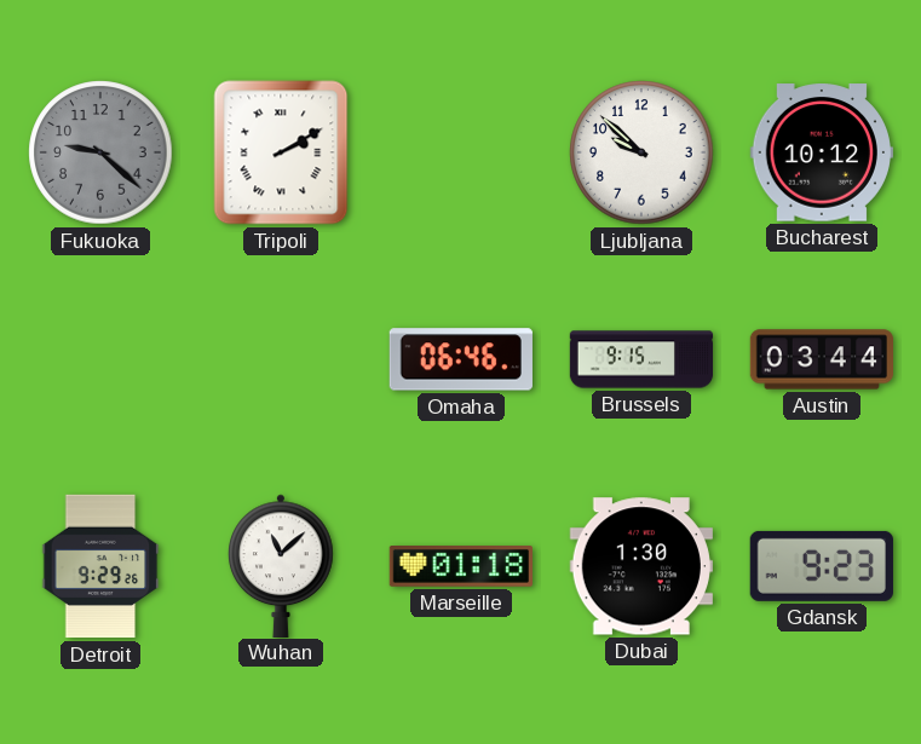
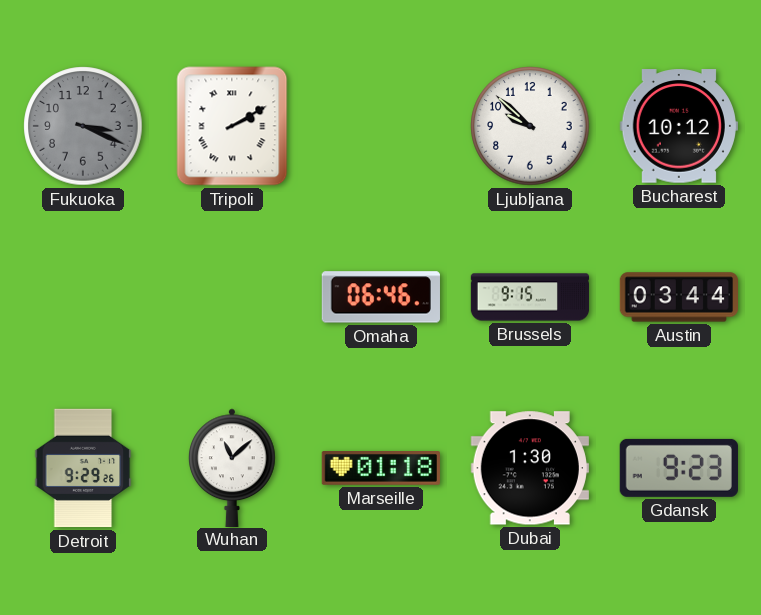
Fukuoka: 9:22 -> 3:19
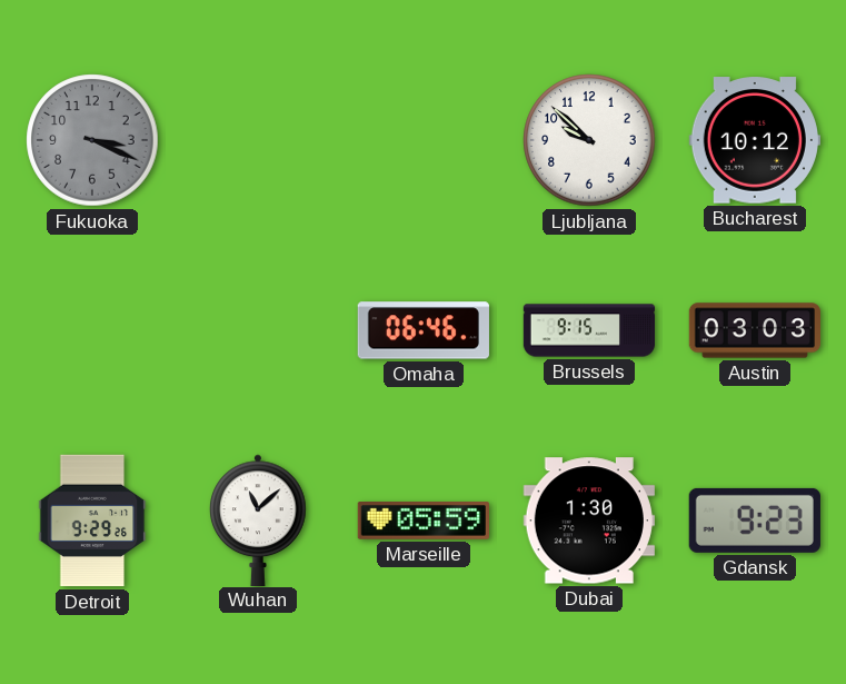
Tripoli: 2:10 -> none
Austin: 03:44 -> 03:03
Marseille: 01:18 -> 05:59
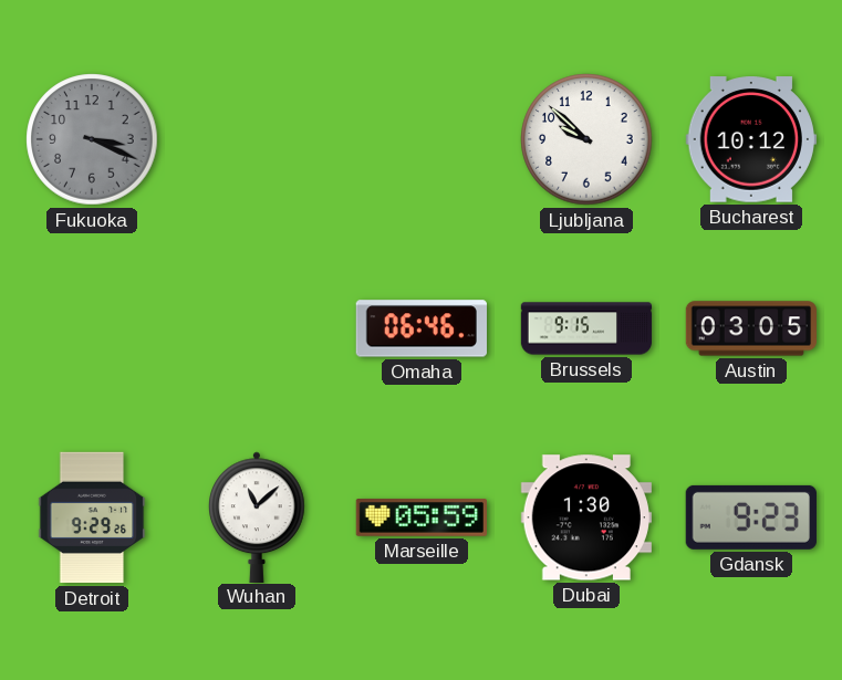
Austin: 03:03 -> 03:05
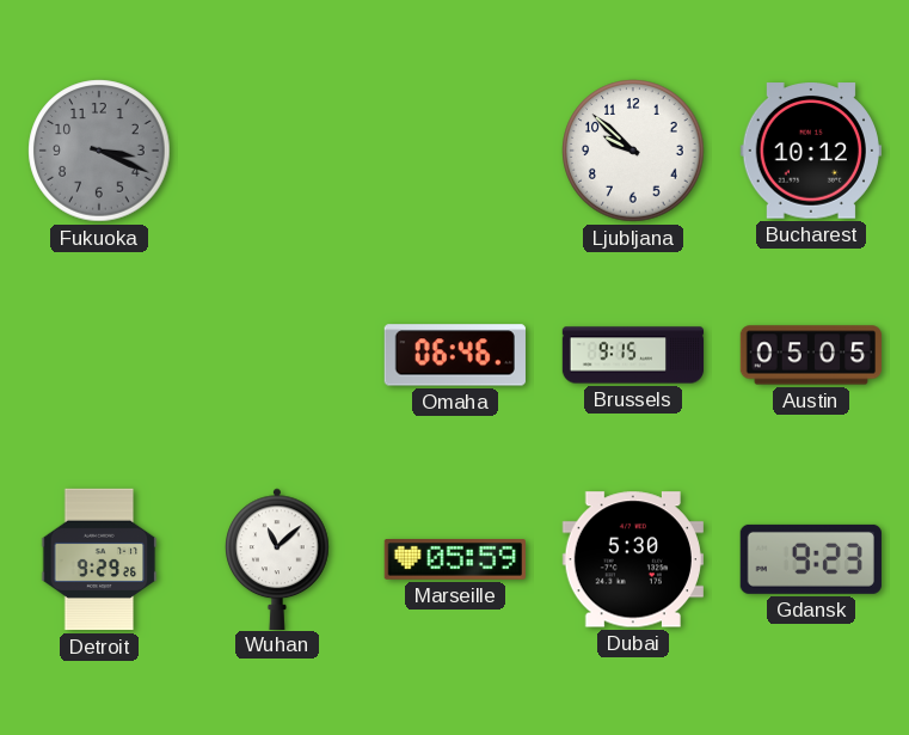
Austin: 03:05 -> 05:05
Dubai: 1:30 -> 5:30
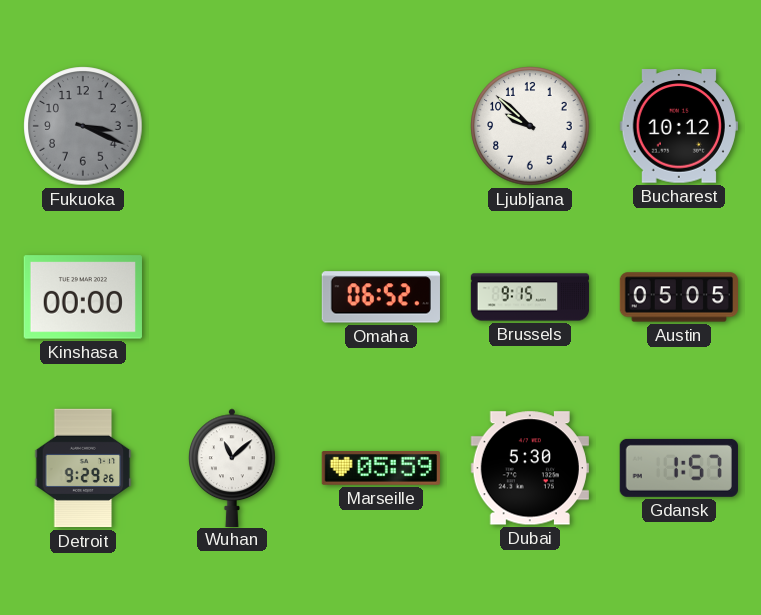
Kinshasa: none -> 00:00
Omaha: 06:46 -> 06:52
Gdansk: 9:23 -> 1:57
